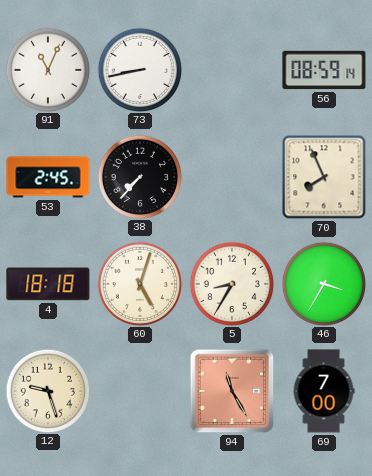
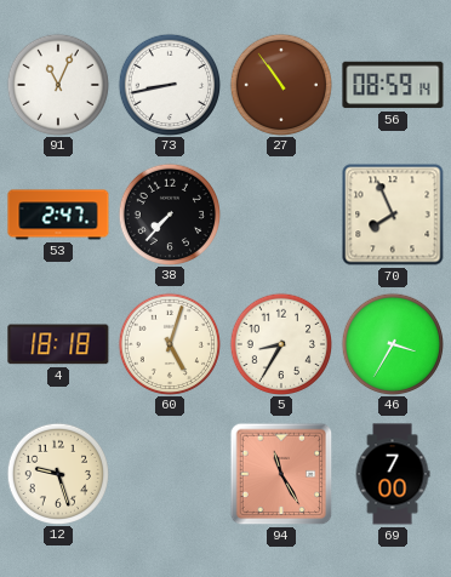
27: none -> 10:54
53: 2:45 -> 2:47
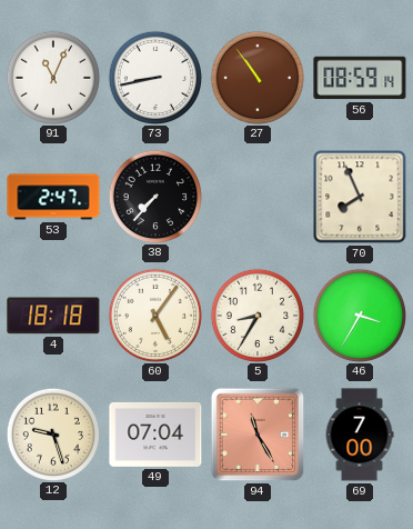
60: 5:03 -> 5:06
49: none -> 07:04
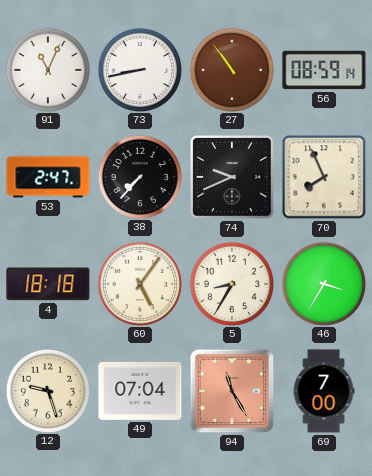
74: none -> 9:41
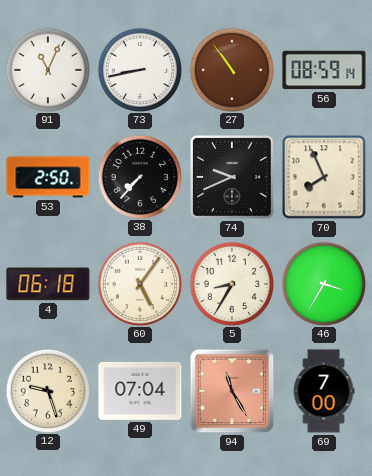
53: 2:47 -> 2:50
4: 18:18 -> 06:18
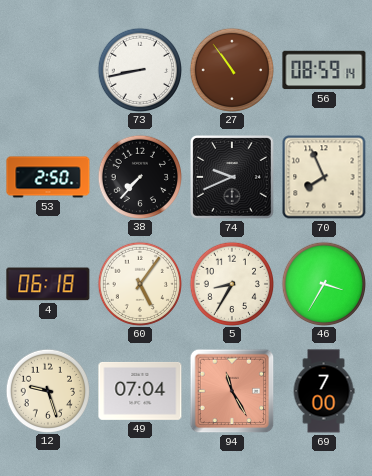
91: 11:04 -> none
